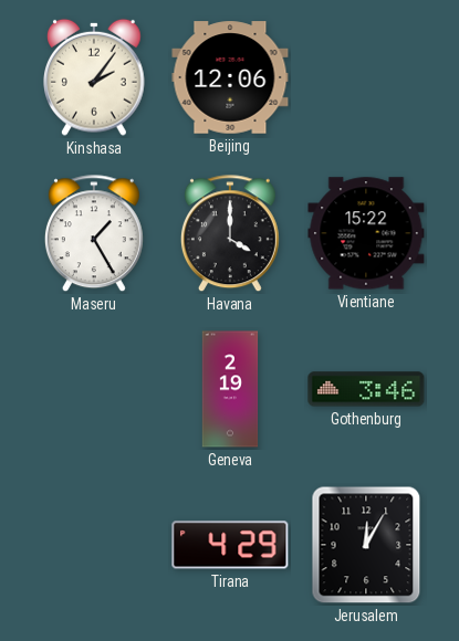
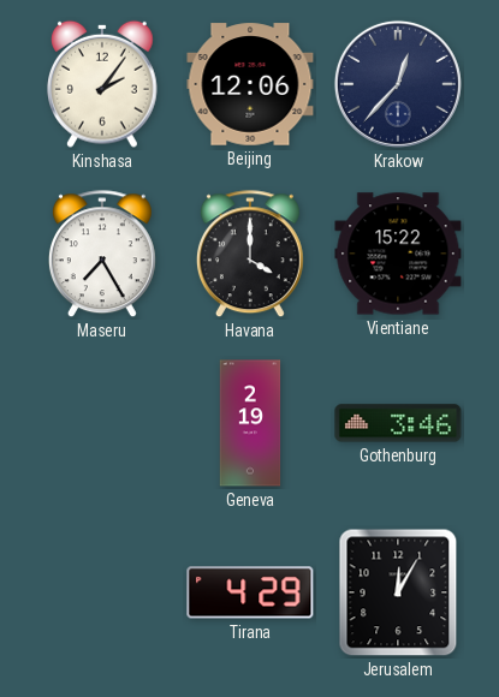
Krakow: none -> 12:37
Maseru: 1:25 -> 7:25
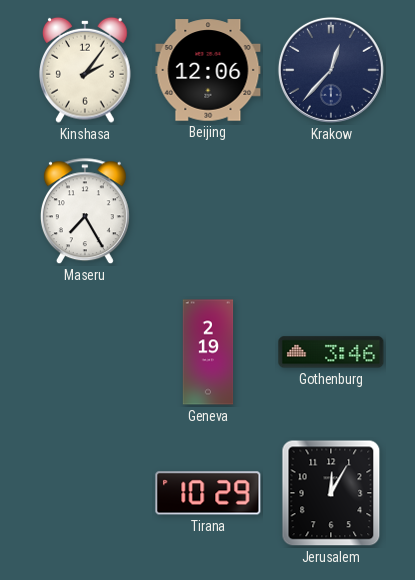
Havana: 4:00 -> none
Vientiane: 15:22 -> none
Tirana: 4:29 -> 10:29
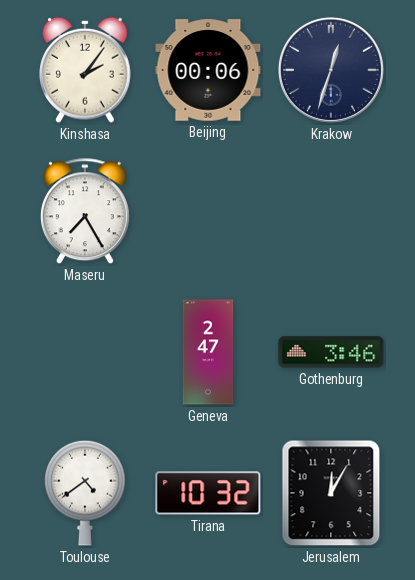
Beijing: 12:06 -> 00:06
Krakow: 12:37 -> 12:33
Geneva: 2:19 -> 2:47
Toulouse: none -> 4:39
Tirana: 10:29 -> 10:32
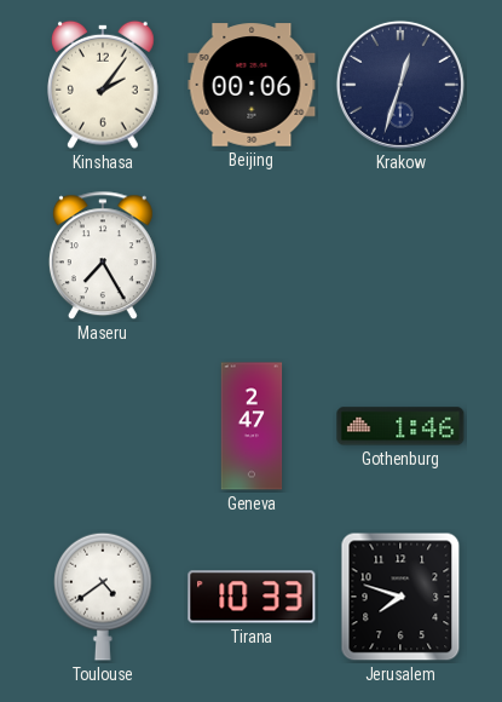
Gothenburg: 3:46 -> 1:46
Tirana: 10:32 -> 10:33
Jerusalem: 12:05 -> 7:48
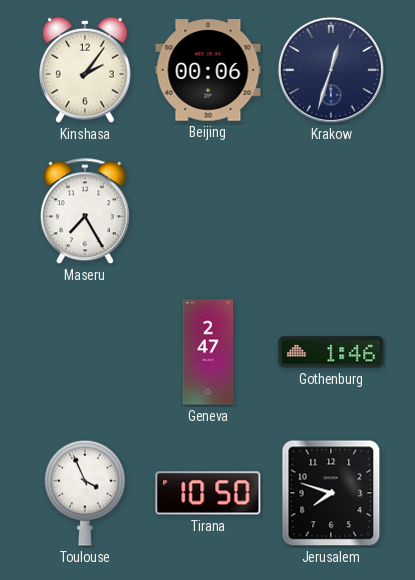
Toulouse: 4:39 -> 3:56
Tirana: 10:33 -> 10:50
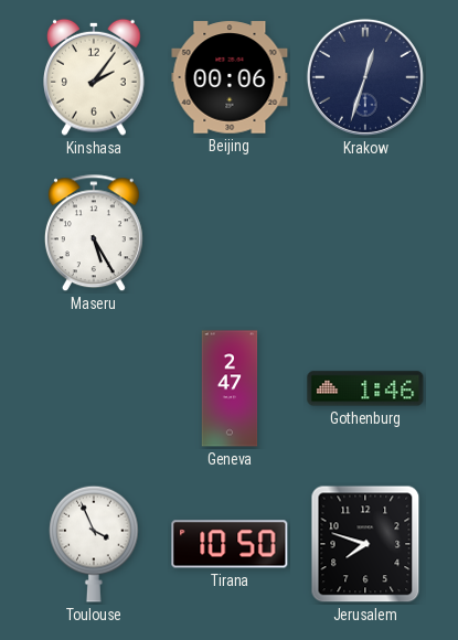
Maseru: 7:25 -> 5:25
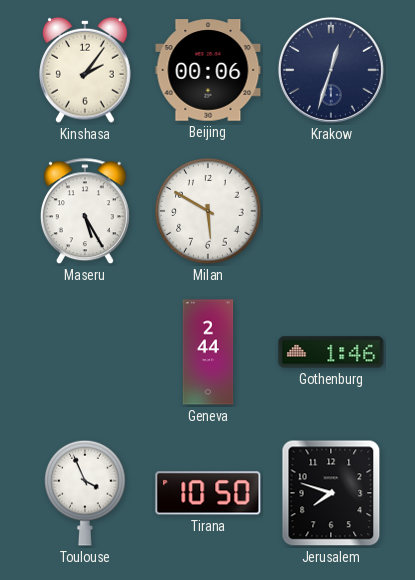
Milan: none -> 5:50
Geneva: 2:47 -> 2:44
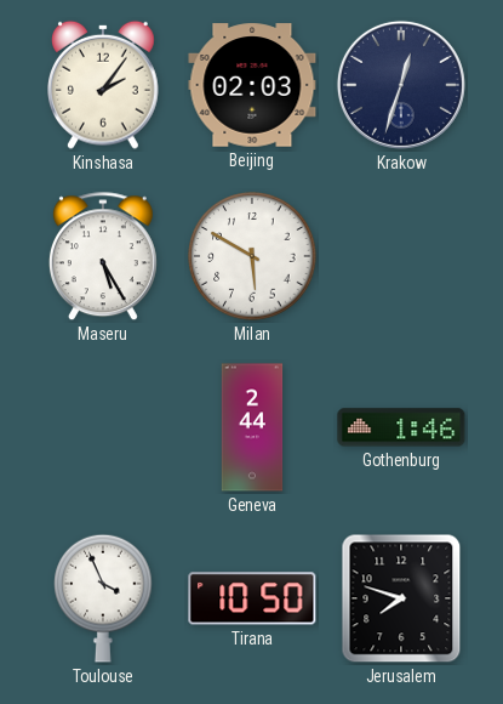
Beijing: 00:06 -> 02:03
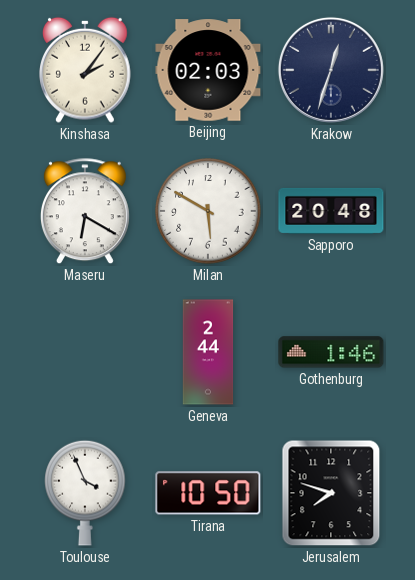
Maseru: 5:25 -> 6:20
Sapporo: none -> 20:48
